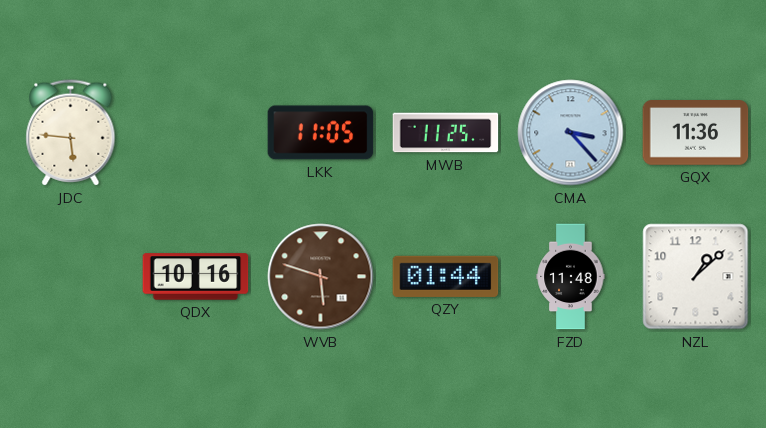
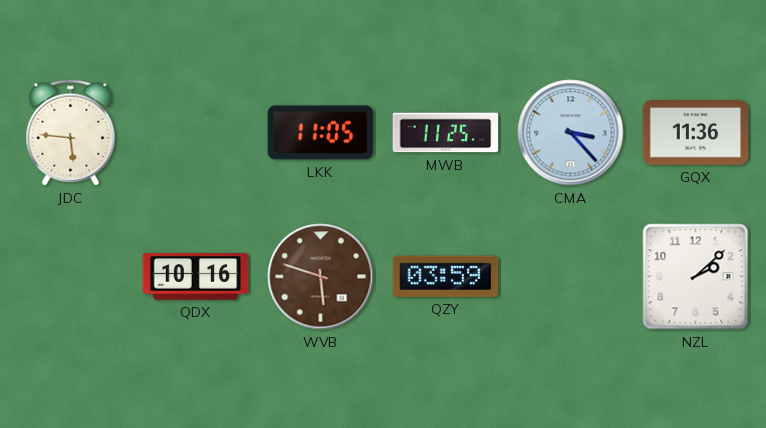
QZY: 01:44 -> 03:59
FZD: 11:48 -> none
NZL: 1:08 -> 2:08
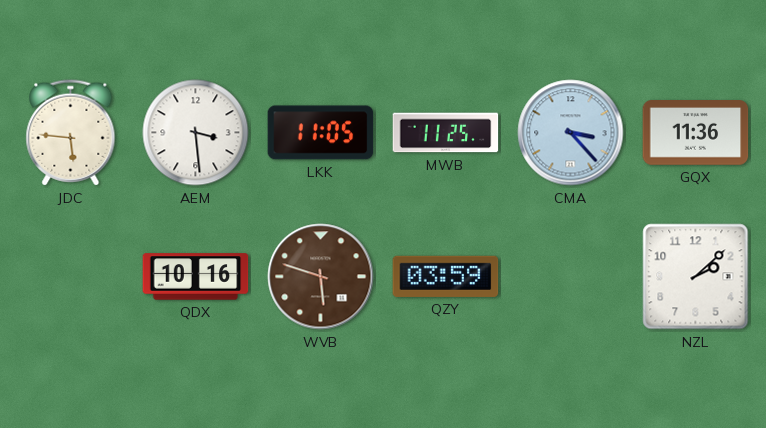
AEM: none -> 3:29
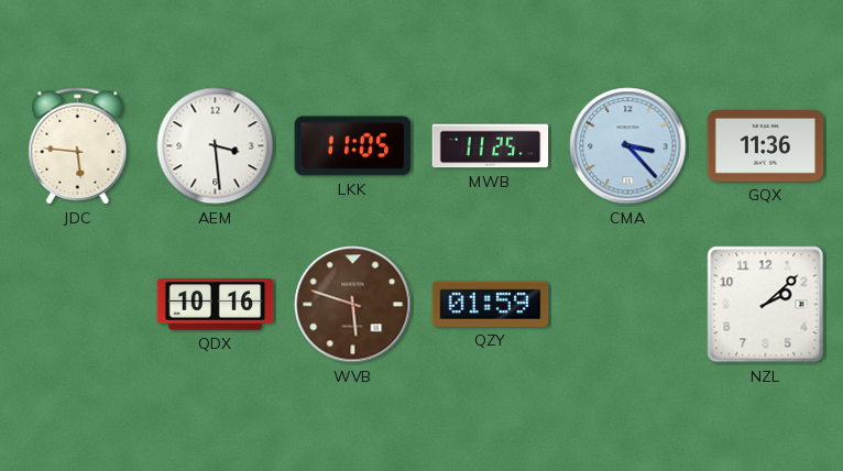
QZY: 03:59 -> 01:59
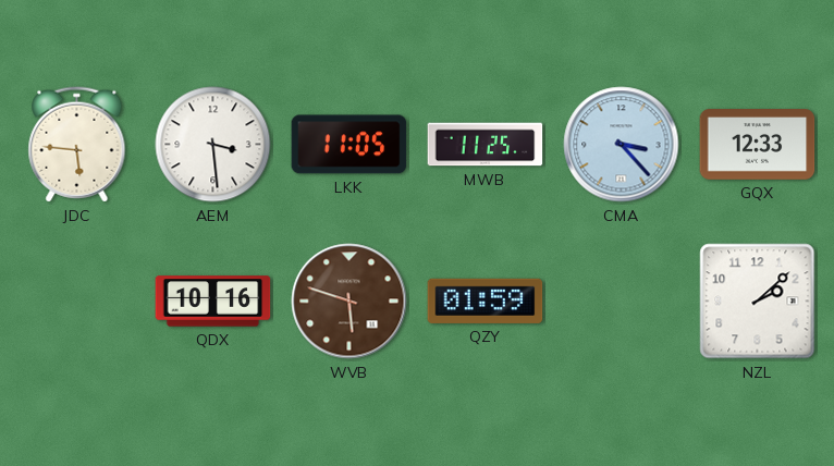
GQX: 11:36 -> 12:33
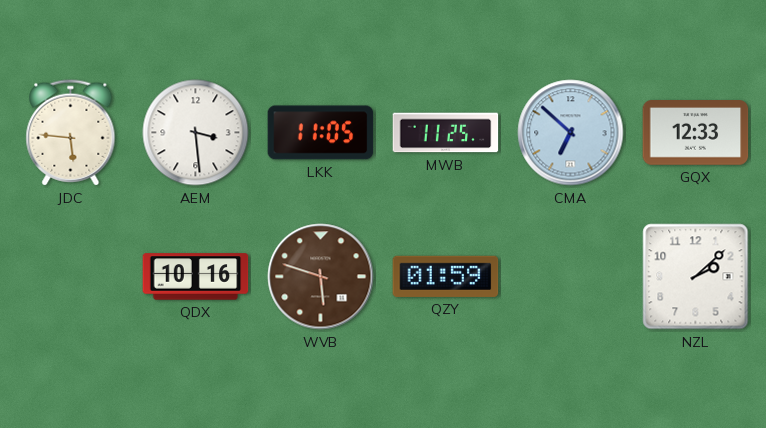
CMA: 3:23 -> 6:52
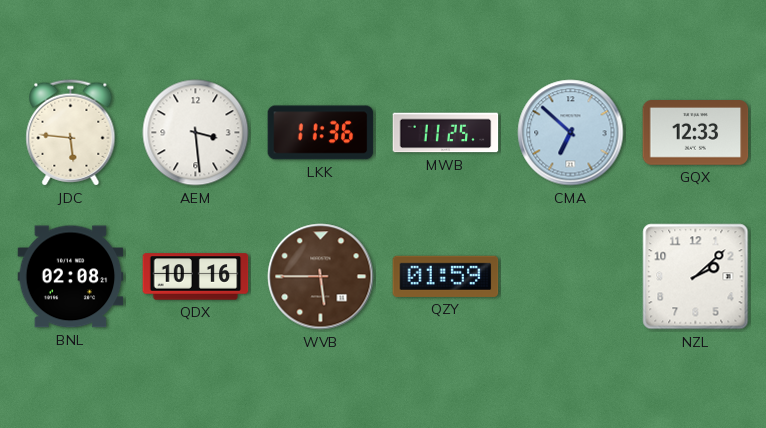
LKK: 11:05 -> 11:36
BNL: none -> 02:08
WVB: 5:48 -> 5:45
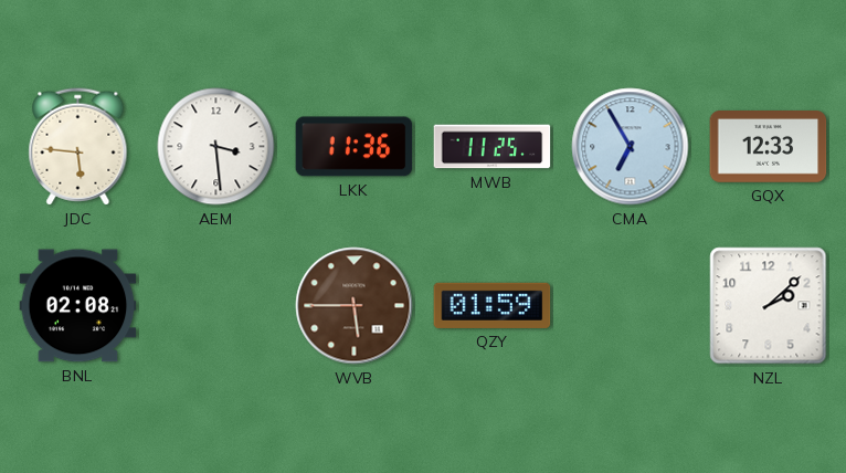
CMA: 6:52 -> 6:55
QDX: 10:16 -> none
